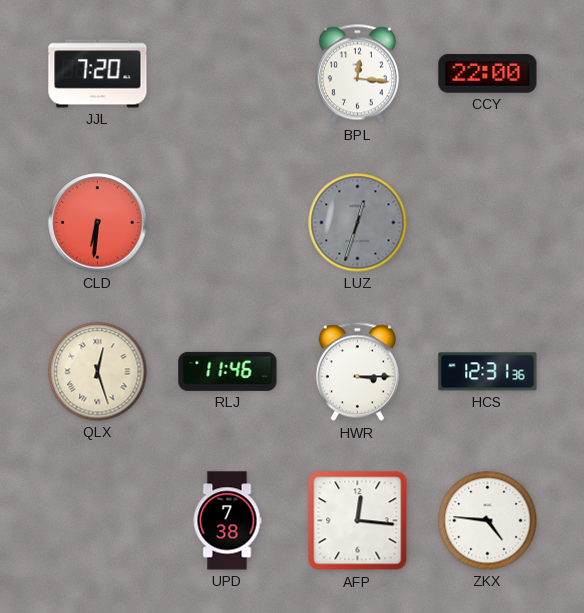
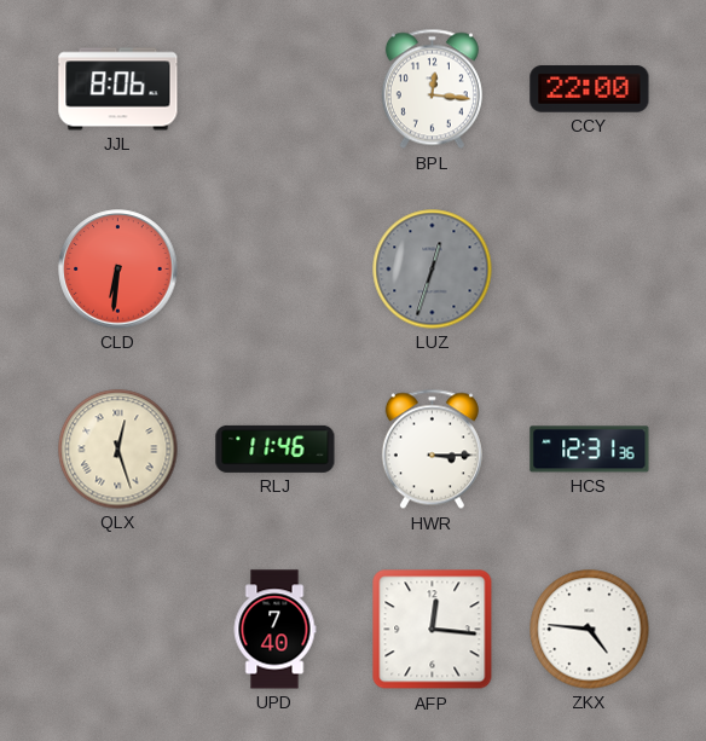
JJL: 7:20 -> 8:06
UPD: 7:38 -> 7:40
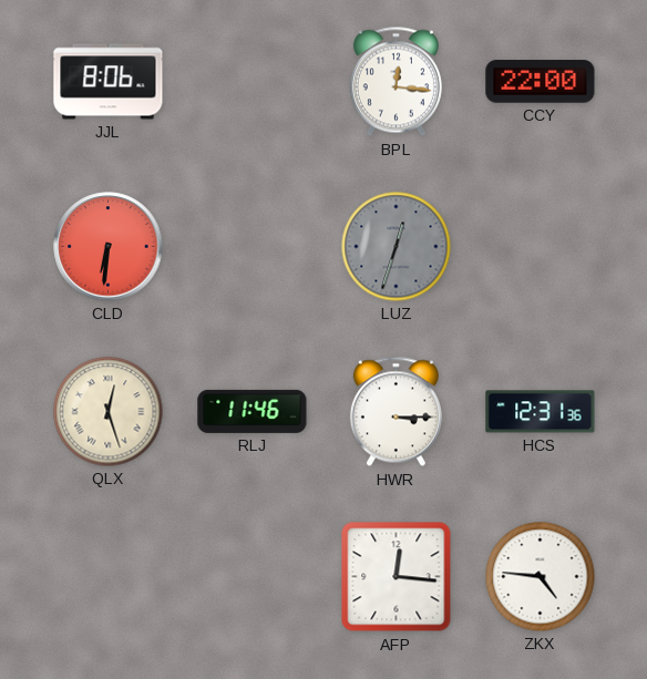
UPD: 7:40 -> none
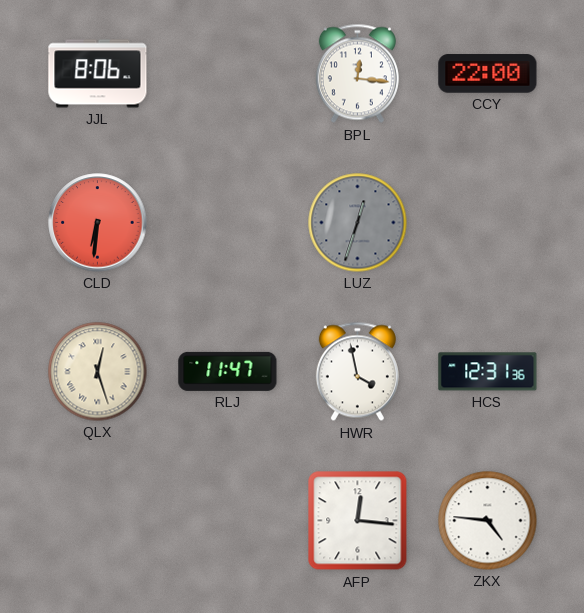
RLJ: 11:46 -> 11:47
HWR: 3:15 -> 3:58
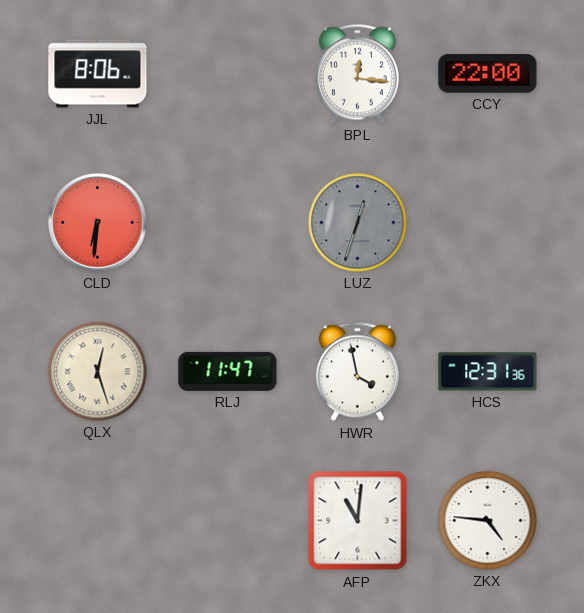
AFP: 12:16 -> 11:01
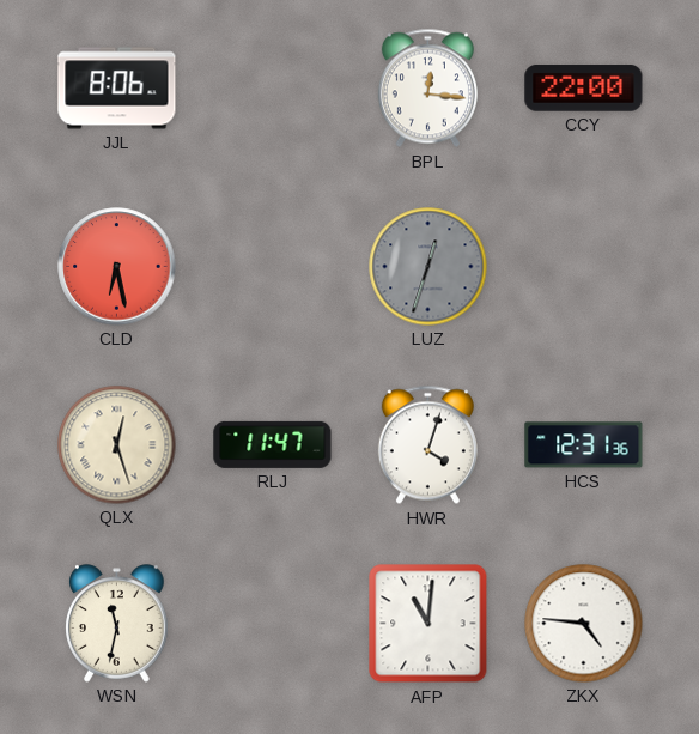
CLD: 6:31 -> 6:28
HWR: 3:58 -> 4:03
WSN: none -> 11:32
